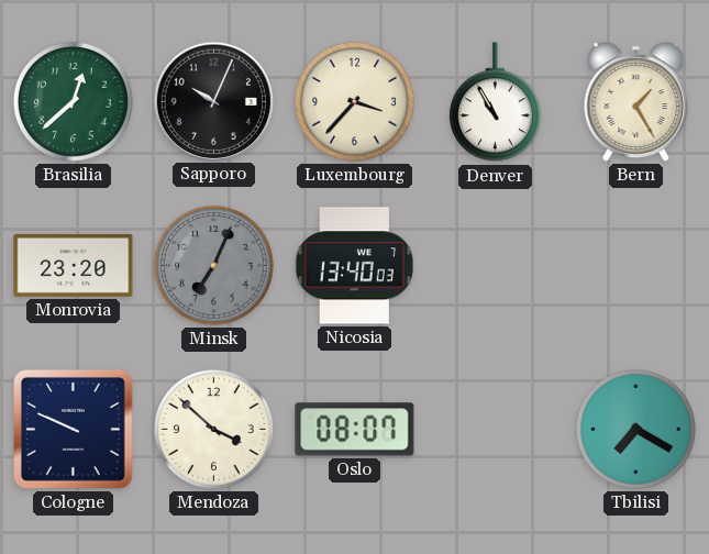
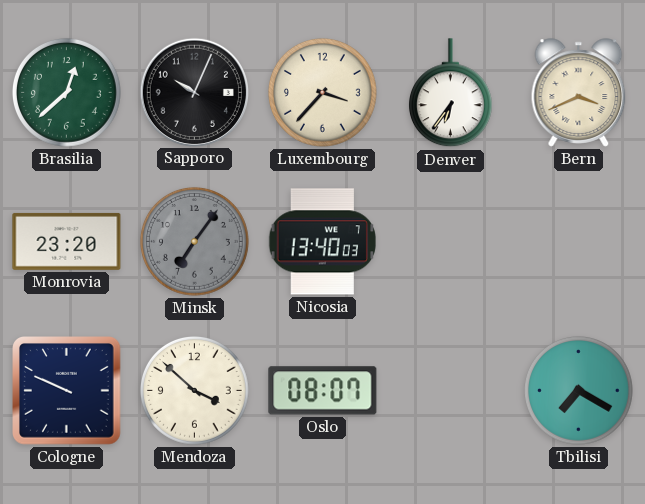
Denver: 10:55 -> 6:36
Bern: 1:25 -> 3:41
Minsk: 7:04 -> 7:06
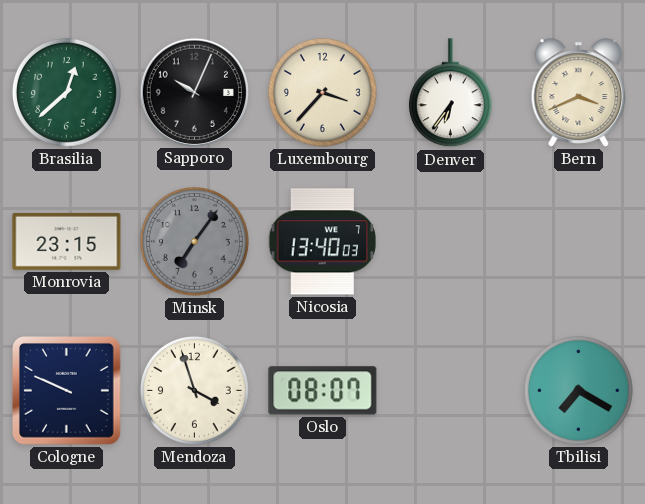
Monrovia: 23:20 -> 23:15
Mendoza: 3:52 -> 3:57
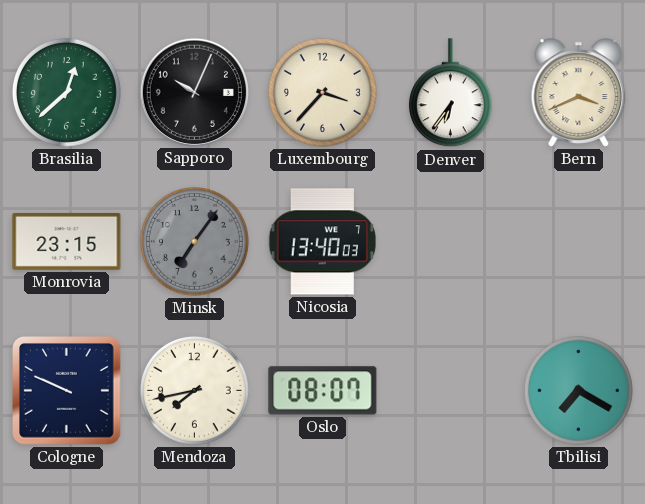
Mendoza: 3:57 -> 7:43
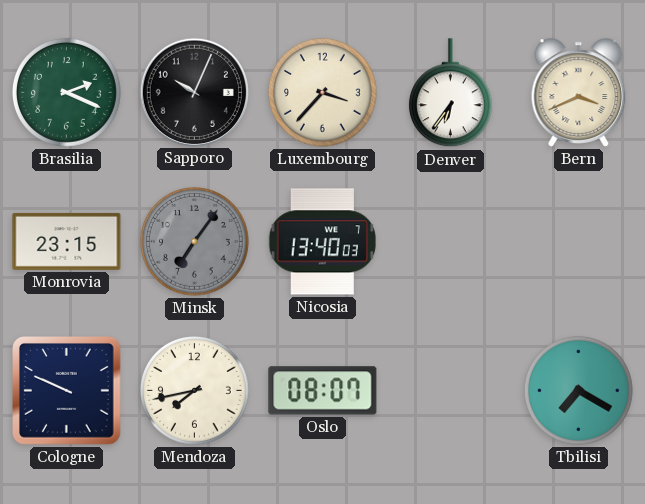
Brasilia: 12:38 -> 2:19
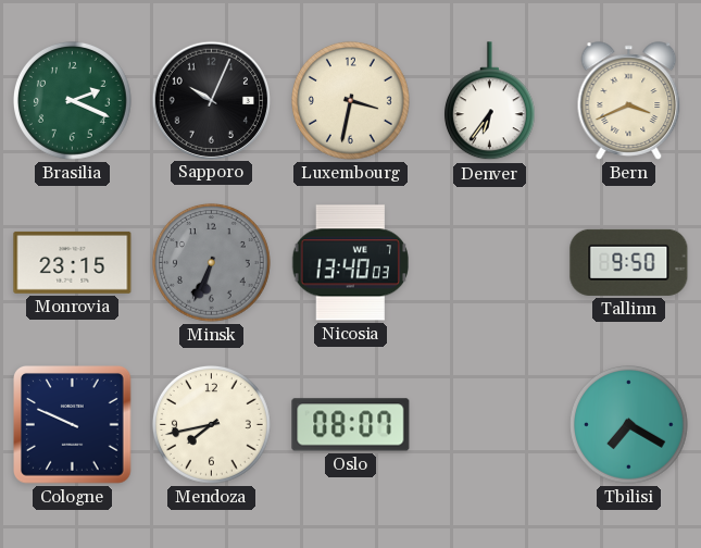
Luxembourg: 3:37 -> 3:32
Minsk: 7:06 -> 6:34
Tallinn: none -> 9:50
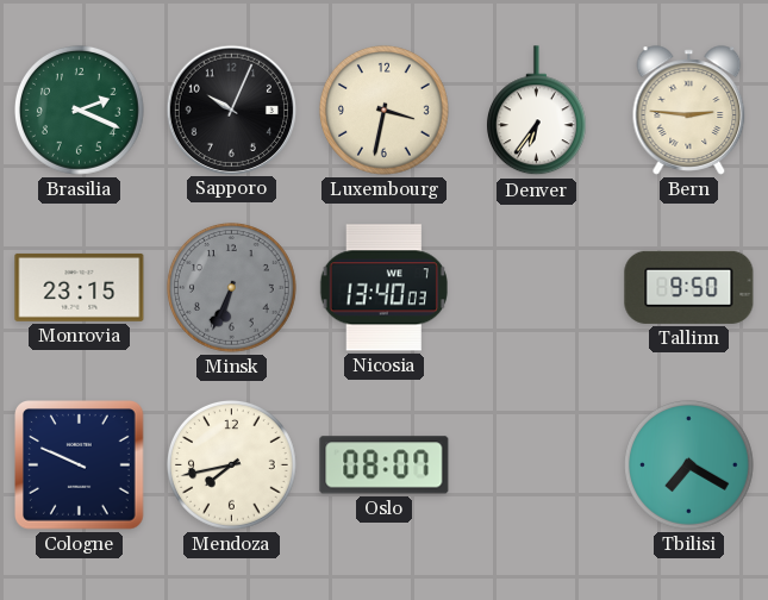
Bern: 3:41 -> 2:46
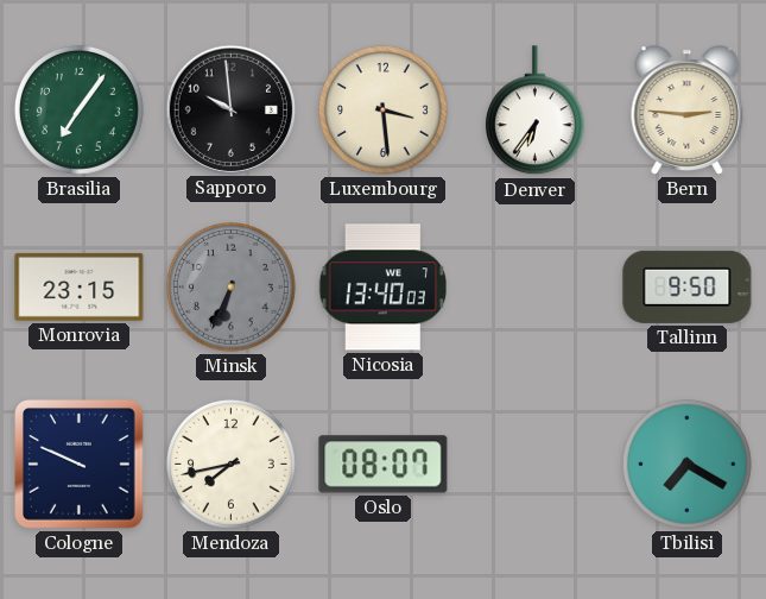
Brasilia: 2:19 -> 7:06
Sapporo: 10:04 -> 9:59
Luxembourg: 3:32 -> 3:29
